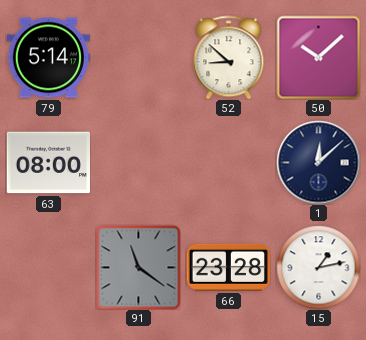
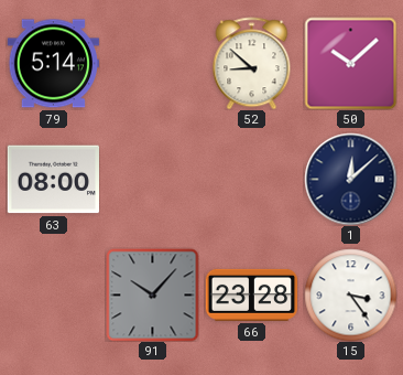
91: 11:21 -> 10:07
15: 1:13 -> 3:24
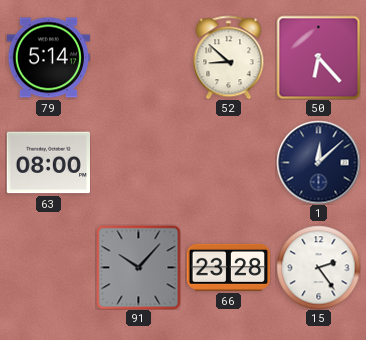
50: 10:08 -> 6:23
15: 3:24 -> 2:24
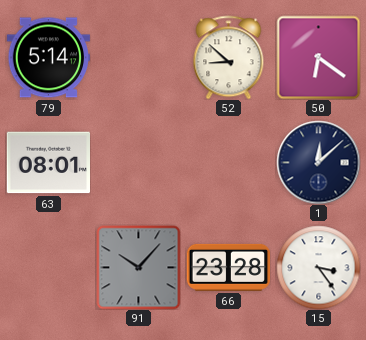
50: 6:23 -> 6:21
63: 08:00 -> 08:01
15: 2:24 -> 3:24
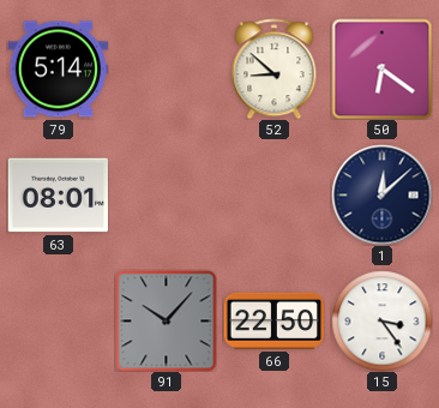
66: 23:28 -> 22:50
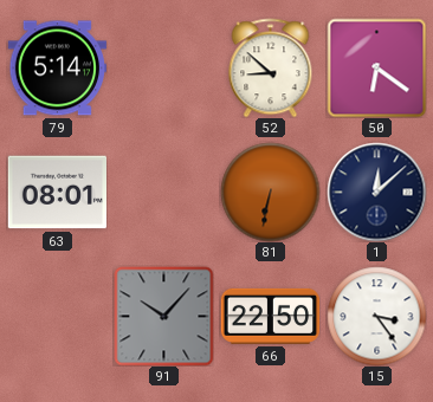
81: none -> 6:32
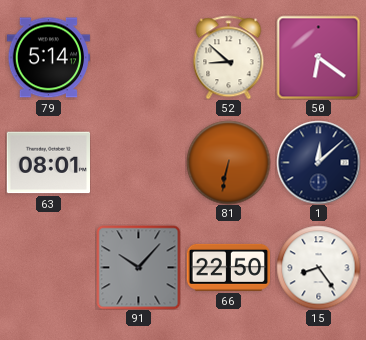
15: 3:24 -> 8:24
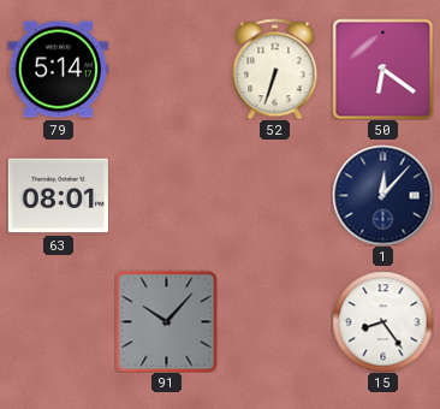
52: 8:52 -> 6:33
81: 6:32 -> none
1: 12:08 -> 12:07
66: 22:50 -> none
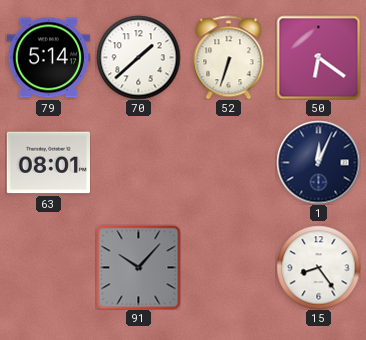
70: none -> 1:38
1: 12:07 -> 12:04
